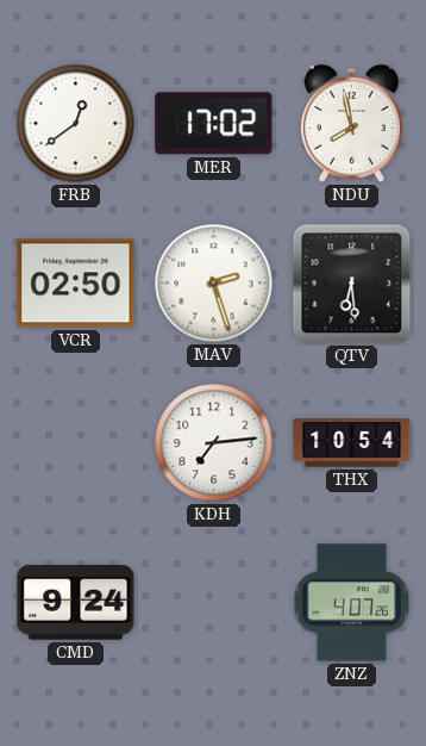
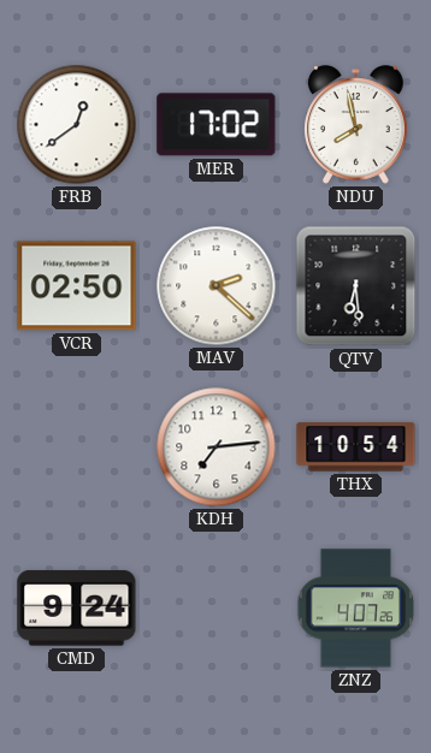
MAV: 2:27 -> 2:22
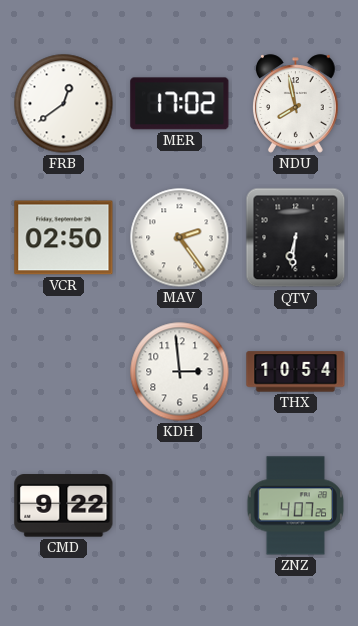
MAV: 2:22 -> 2:24
QTV: 6:29 -> 6:31
KDH: 7:14 -> 2:59
CMD: 9:24 -> 9:22
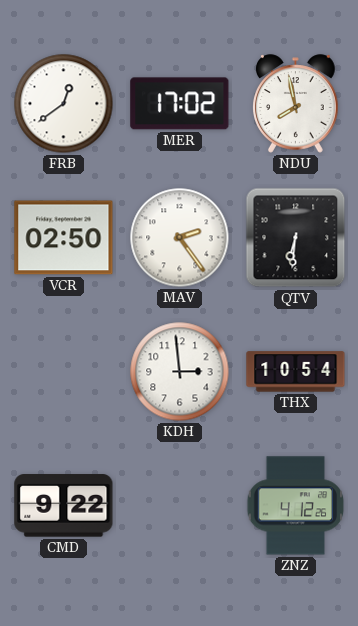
ZNZ: 4:07 -> 4:12
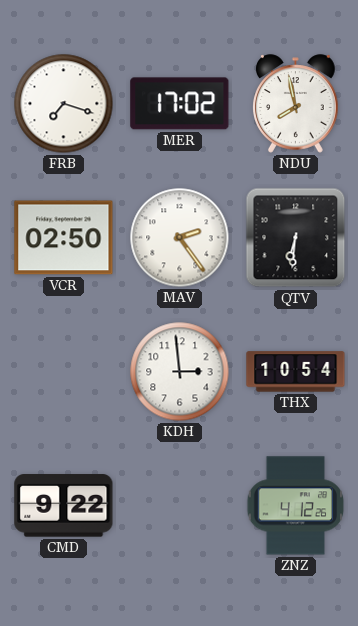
FRB: 12:39 -> 7:18
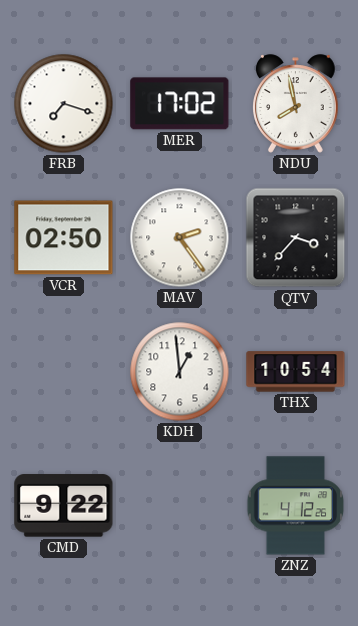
QTV: 6:31 -> 3:37
KDH: 2:59 -> 12:59
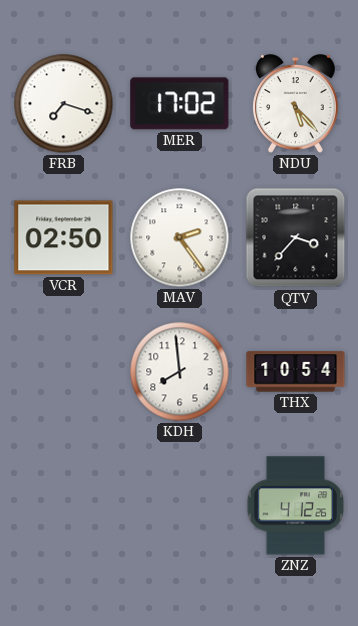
NDU: 7:58 -> 5:23
KDH: 12:59 -> 7:59
CMD: 9:22 -> none
